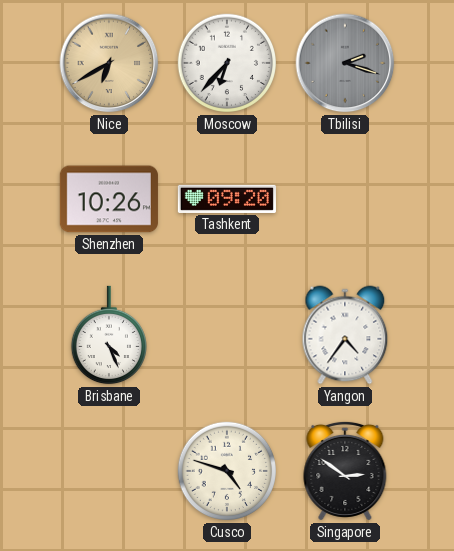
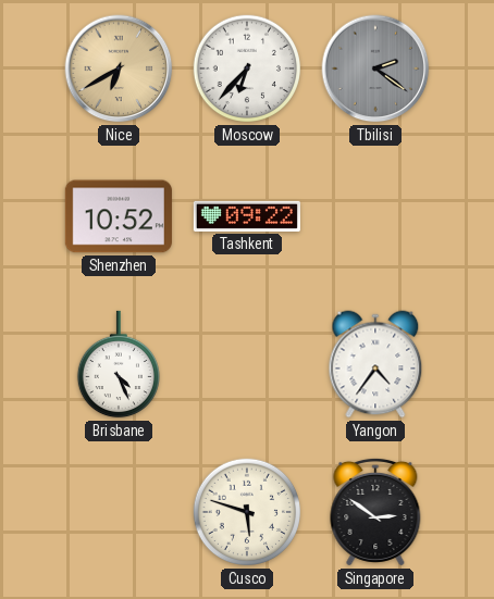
Tbilisi: 2:18 -> 2:21
Shenzhen: 10:26 -> 10:52
Tashkent: 09:20 -> 09:22
Cusco: 4:48 -> 5:48
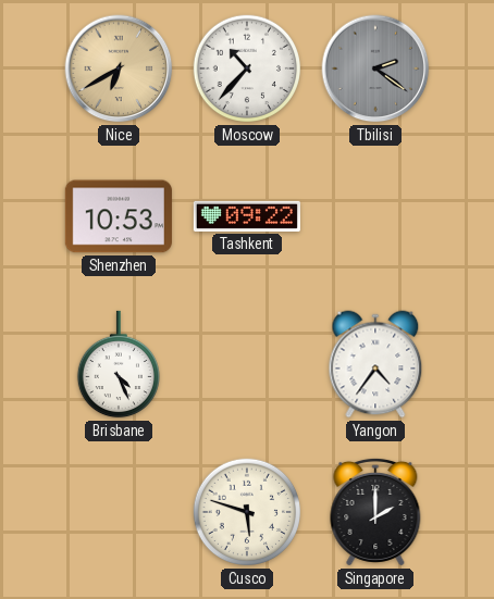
Moscow: 6:37 -> 10:37
Shenzhen: 10:52 -> 10:53
Singapore: 2:51 -> 2:00
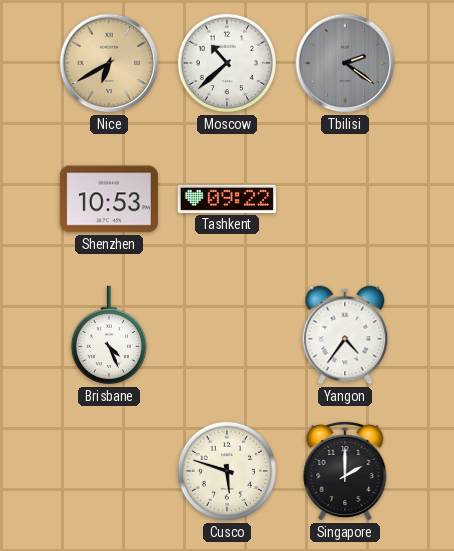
Moscow: 10:37 -> 10:38
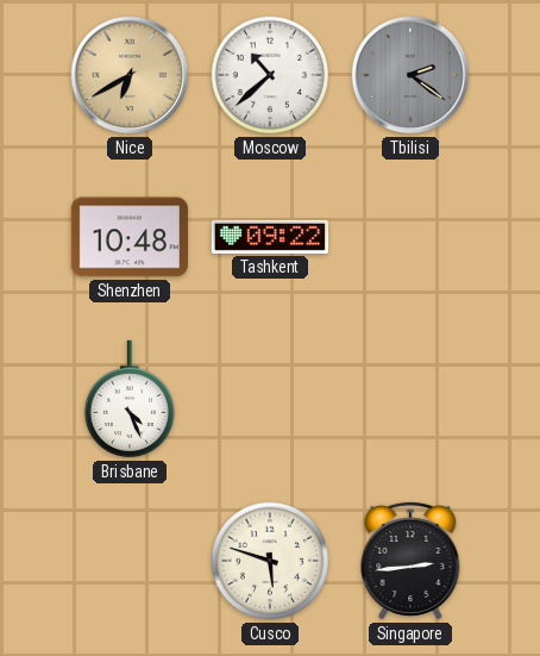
Shenzhen: 10:53 -> 10:48
Yangon: 4:36 -> none
Singapore: 2:00 -> 2:44
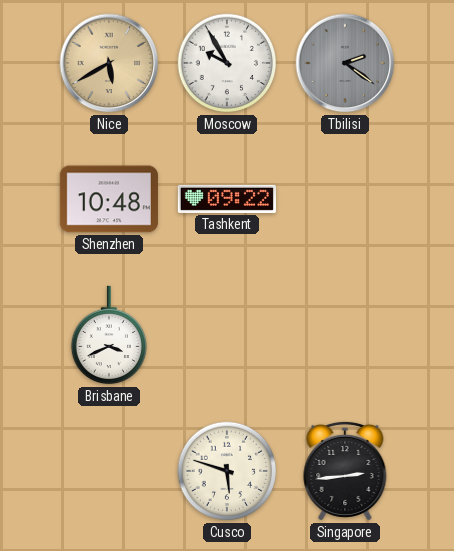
Nice: 6:40 -> 5:40
Moscow: 10:38 -> 9:55
Brisbane: 4:26 -> 3:41
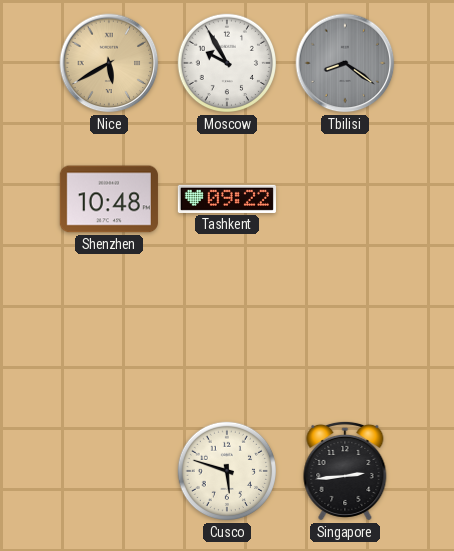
Tbilisi: 2:21 -> 8:21
Brisbane: 3:41 -> none
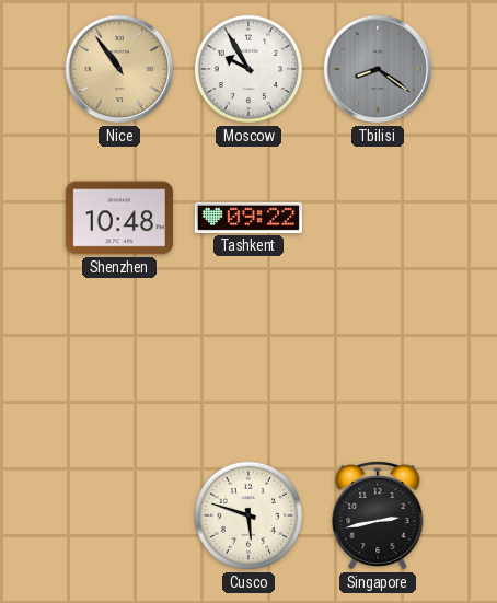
Nice: 5:40 -> 10:54
Singapore: 2:44 -> 2:43
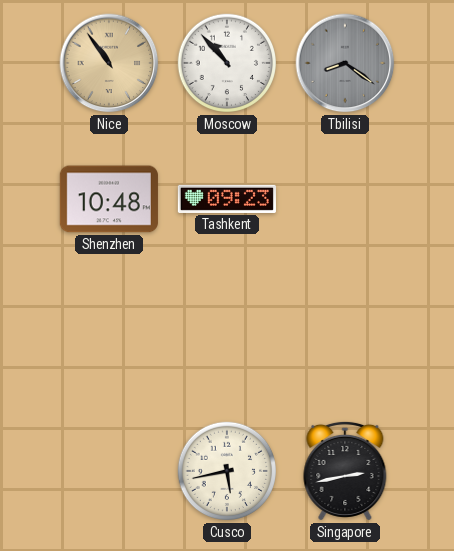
Moscow: 9:55 -> 10:53
Tashkent: 09:22 -> 09:23
Cusco: 5:48 -> 5:43
